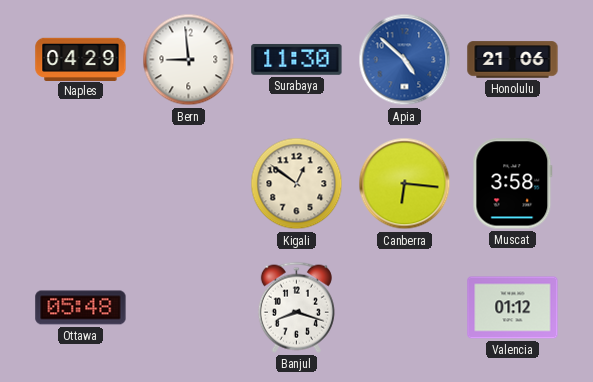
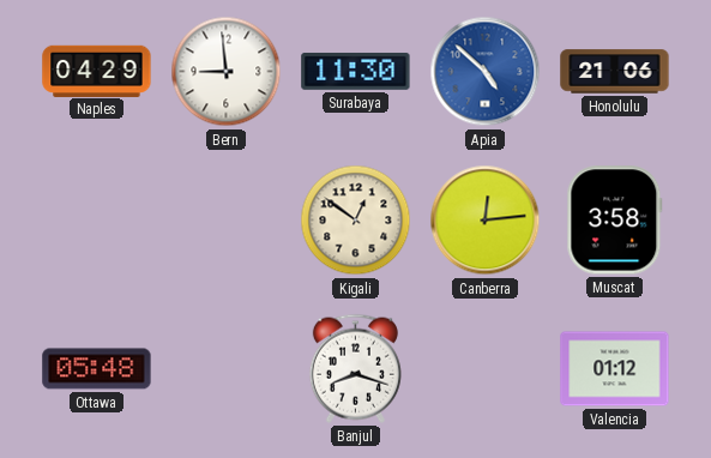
Canberra: 6:16 -> 12:14
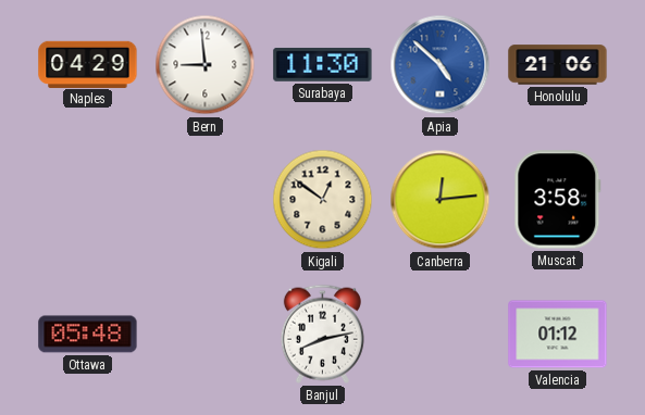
Banjul: 8:18 -> 8:13
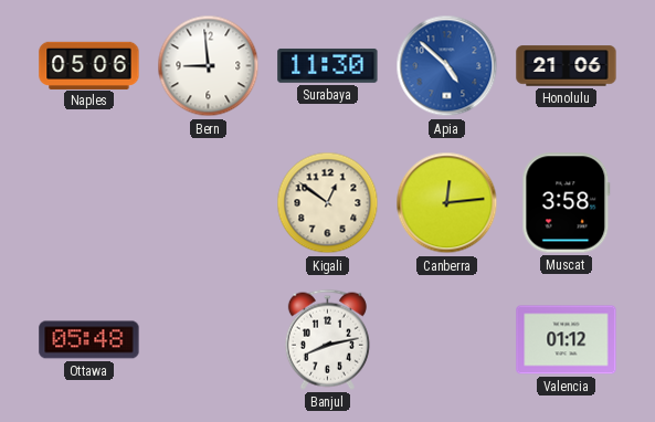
Naples: 04:29 -> 05:06
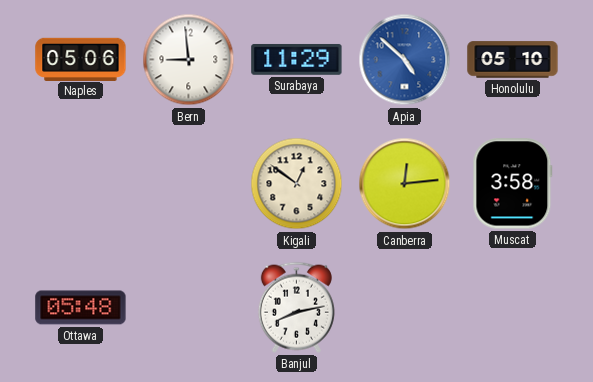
Surabaya: 11:30 -> 11:29
Honolulu: 21:06 -> 05:10
Valencia: 01:12 -> none
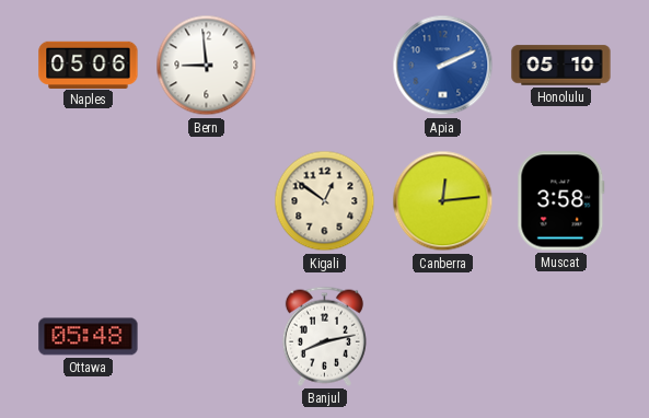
Surabaya: 11:29 -> none
Apia: 4:52 -> 2:11
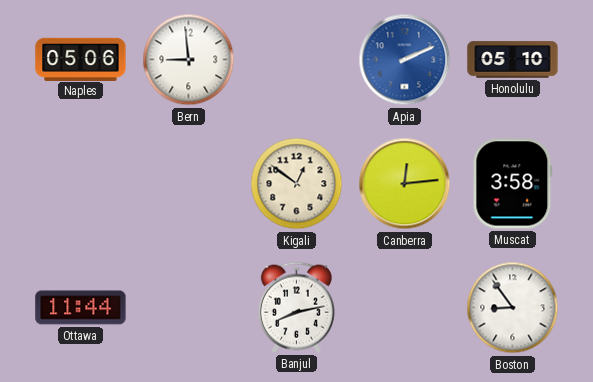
Ottawa: 05:48 -> 11:44
Boston: none -> 8:54
